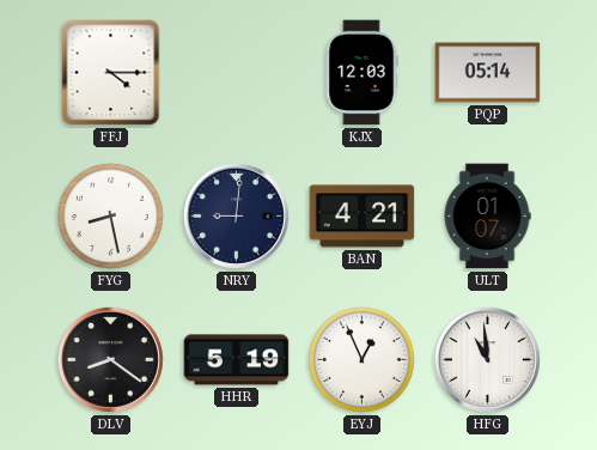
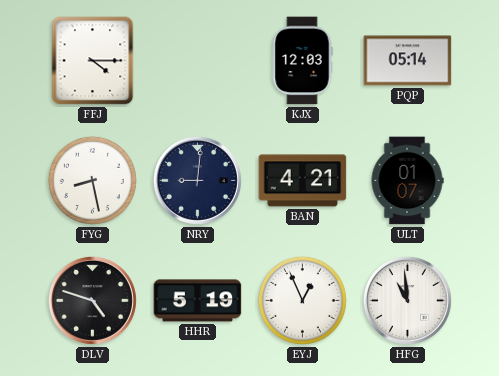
DLV: 8:21 -> 4:48
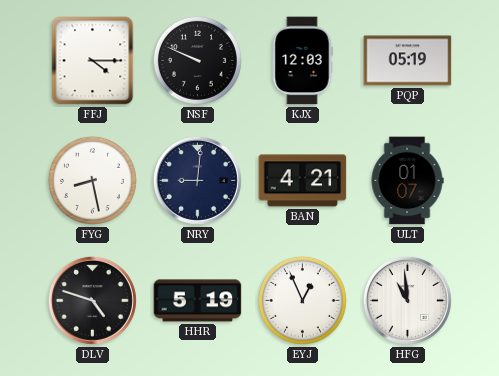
NSF: none -> 9:49
PQP: 05:14 -> 05:19
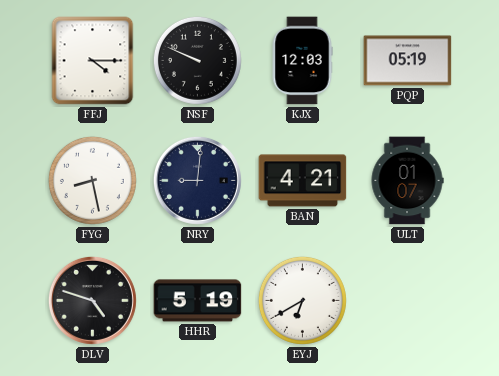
EYJ: 12:56 -> 6:40
HFG: 10:59 -> none
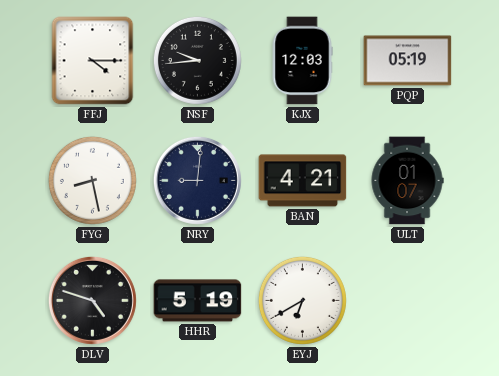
NSF: 9:49 -> 9:44
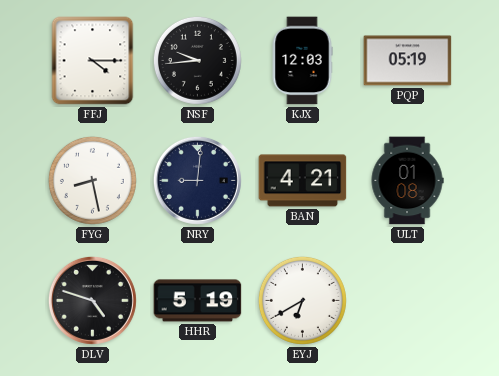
ULT: 01:07 -> 01:08
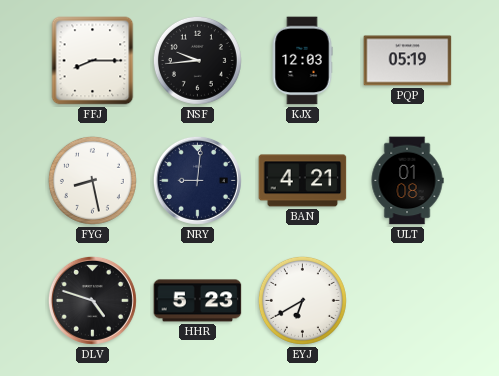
FFJ: 4:15 -> 8:15
HHR: 5:19 -> 5:23
